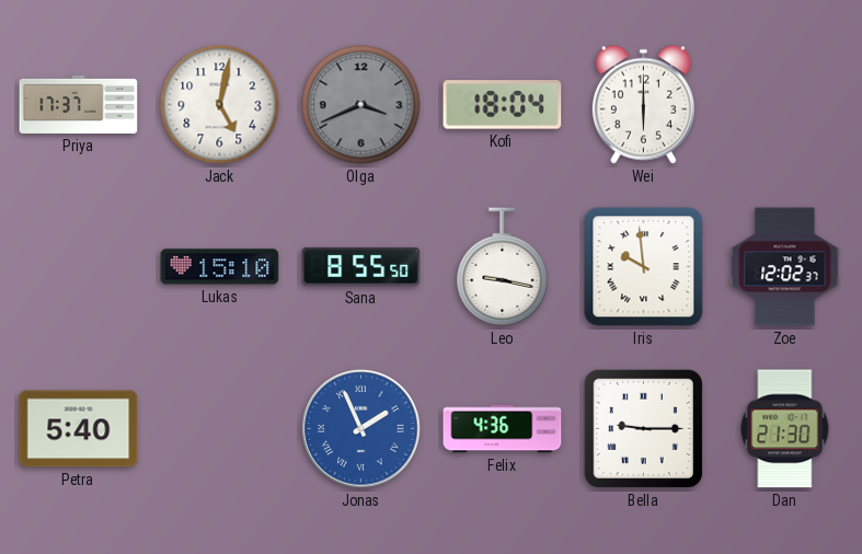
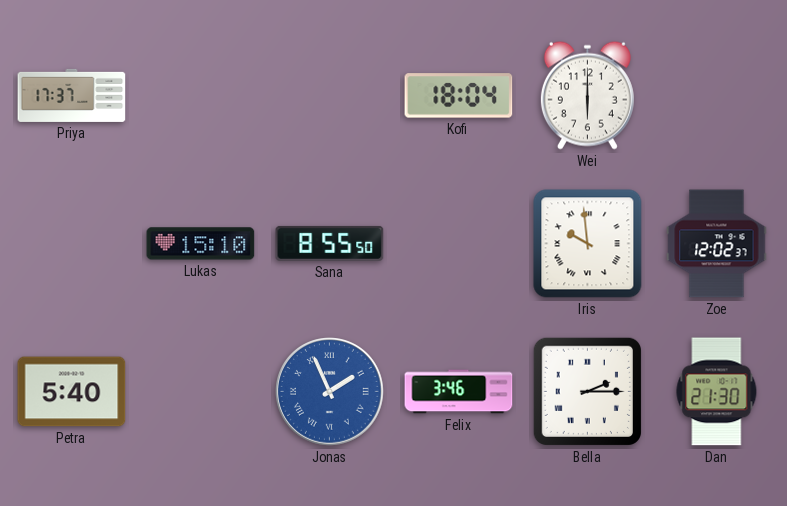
Jack: 5:02 -> none
Olga: 3:41 -> none
Leo: 9:17 -> none
Felix: 4:36 -> 3:46
Bella: 9:15 -> 2:15
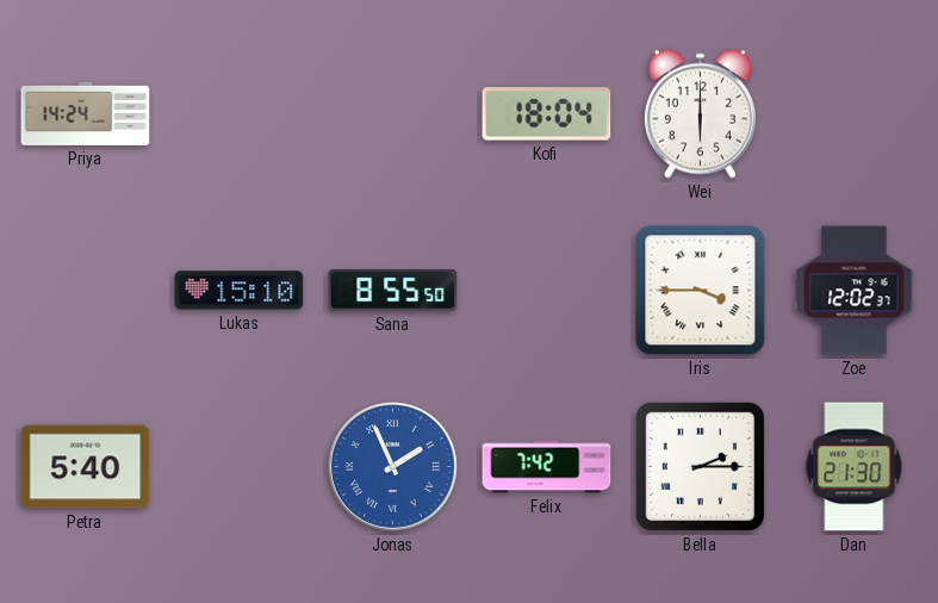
Priya: 17:37 -> 14:24
Iris: 9:59 -> 3:45
Felix: 3:46 -> 7:42
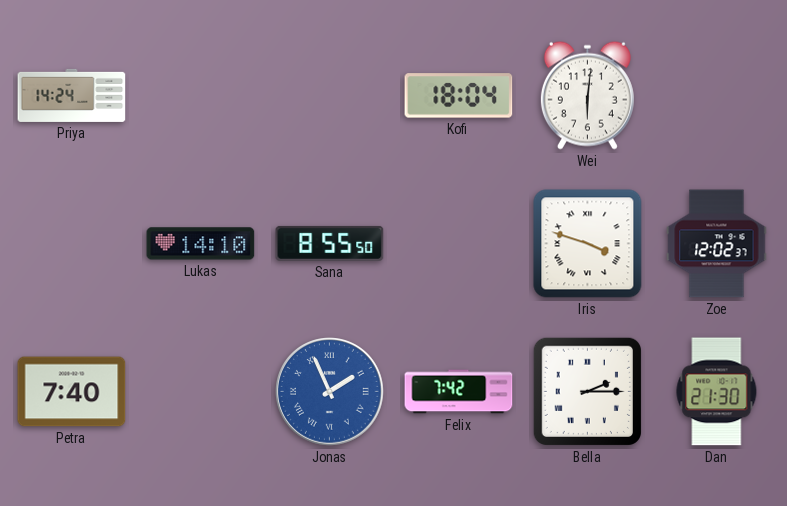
Wei: 6:00 -> 6:01
Lukas: 15:10 -> 14:10
Iris: 3:45 -> 3:48
Petra: 5:40 -> 7:40
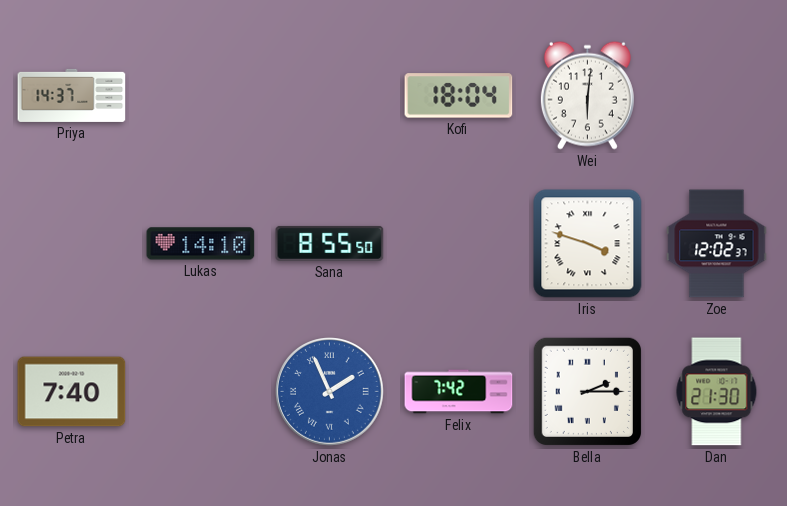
Priya: 14:24 -> 14:37
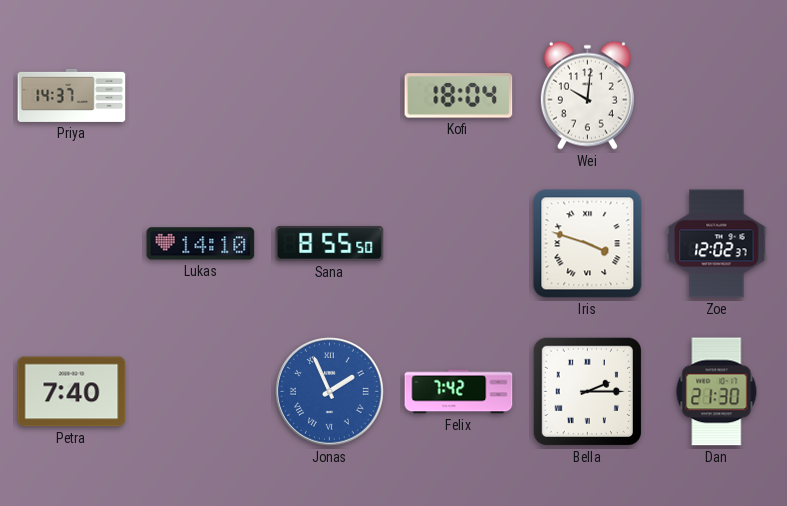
Wei: 6:01 -> 10:01
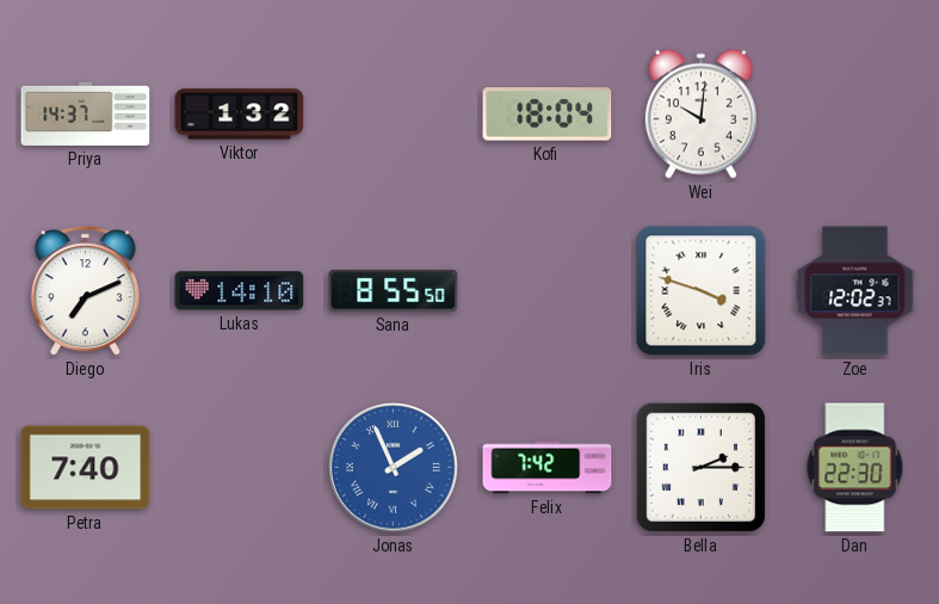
Viktor: none -> 1:32
Diego: none -> 7:11
Dan: 21:30 -> 22:30
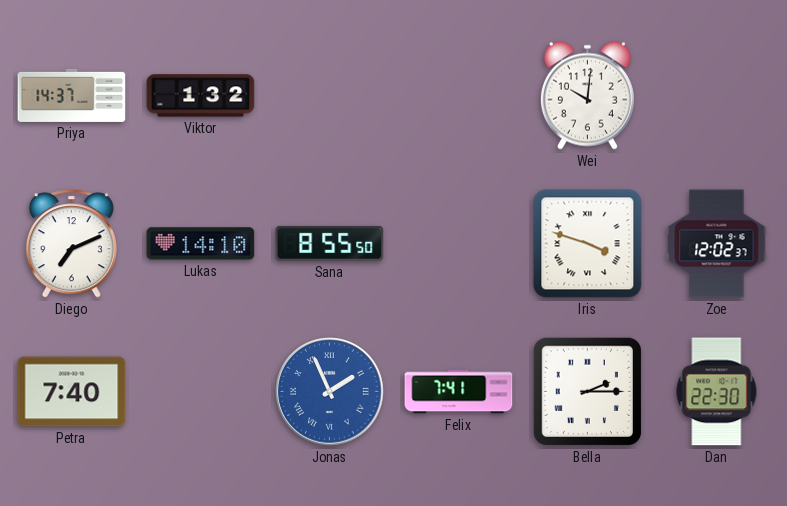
Kofi: 18:04 -> none
Felix: 7:42 -> 7:41
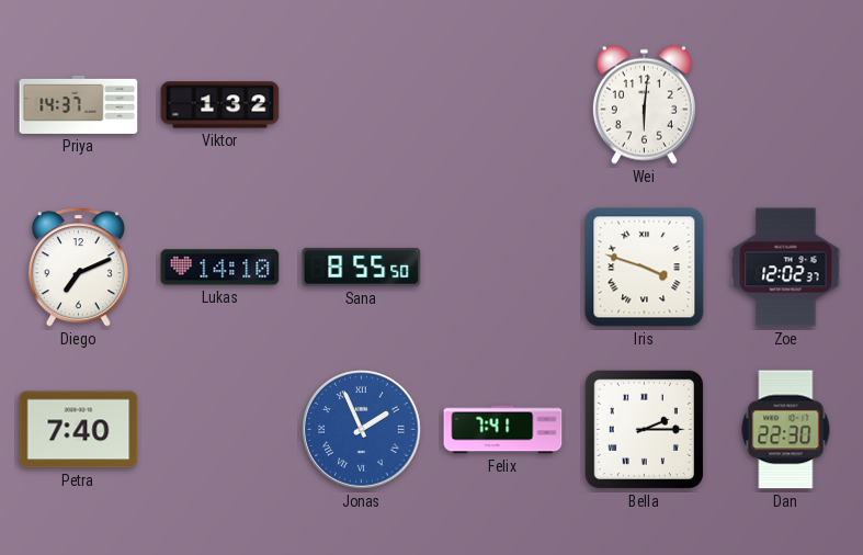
Wei: 10:01 -> 6:01
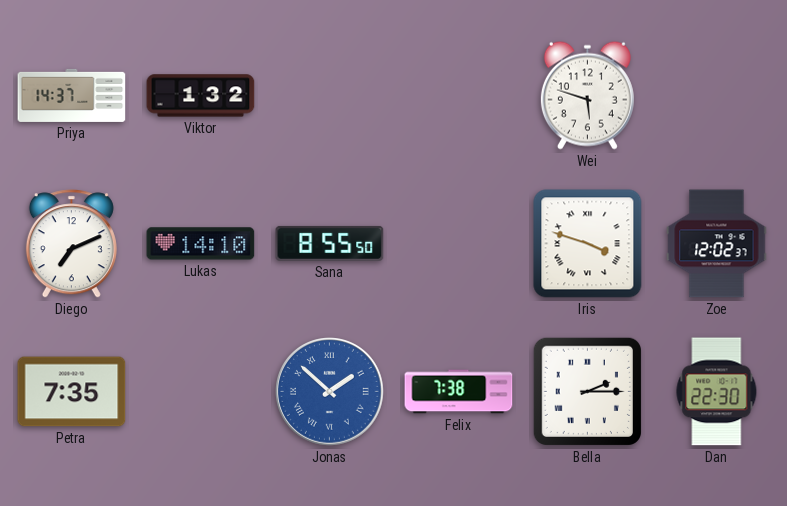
Wei: 6:01 -> 5:48
Petra: 7:40 -> 7:35
Jonas: 1:56 -> 1:52
Felix: 7:41 -> 7:38
